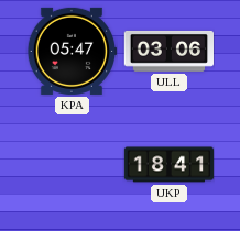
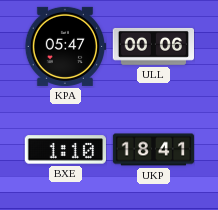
ULL: 03:06 -> 00:06
BXE: none -> 1:10
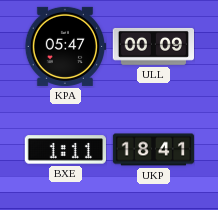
ULL: 00:06 -> 00:09
BXE: 1:10 -> 1:11
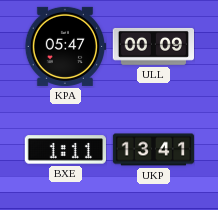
UKP: 18:41 -> 13:41
